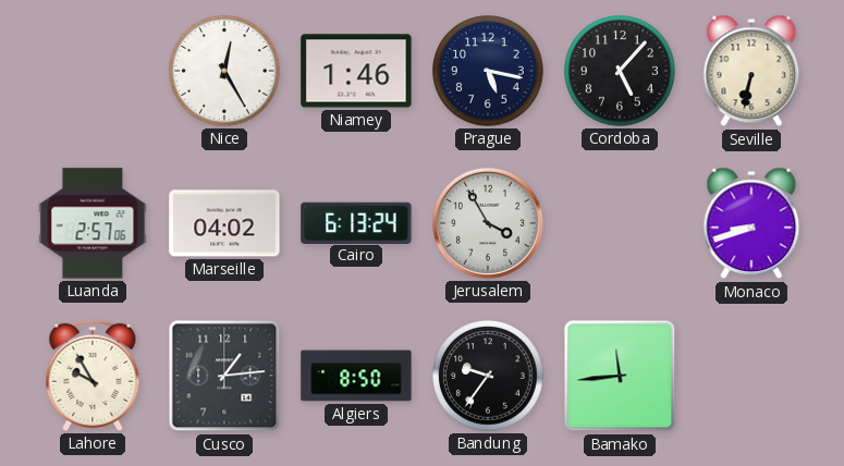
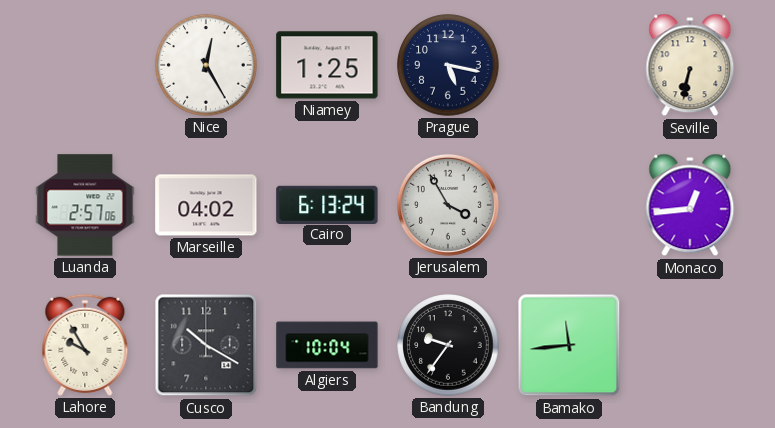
Niamey: 1:46 -> 1:25
Cordoba: 5:07 -> none
Monaco: 8:42 -> 12:44
Cusco: 1:14 -> 10:20
Algiers: 8:50 -> 10:04
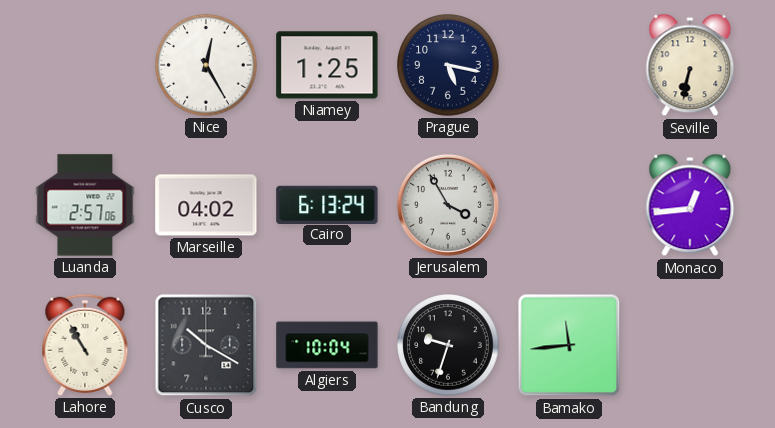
Lahore: 9:55 -> 10:55
Bandung: 9:36 -> 9:33
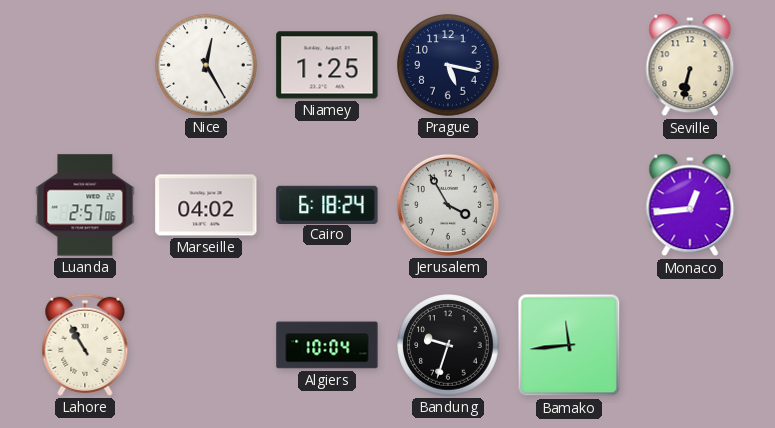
Cairo: 6:13 -> 6:18
Cusco: 10:20 -> none
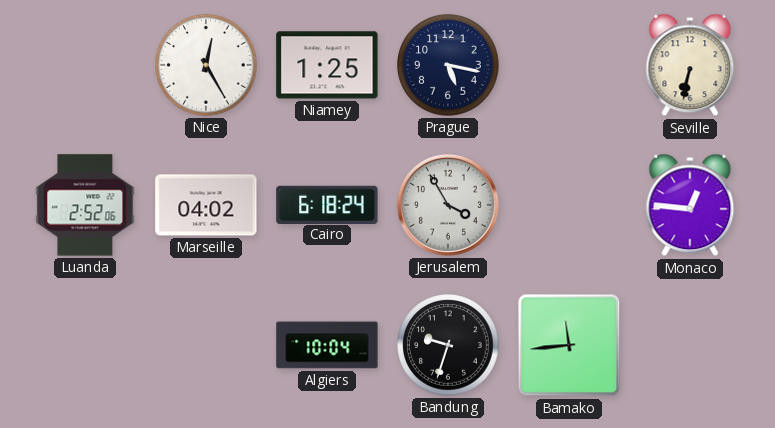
Luanda: 2:57 -> 2:52
Monaco: 12:44 -> 12:46
Lahore: 10:55 -> none
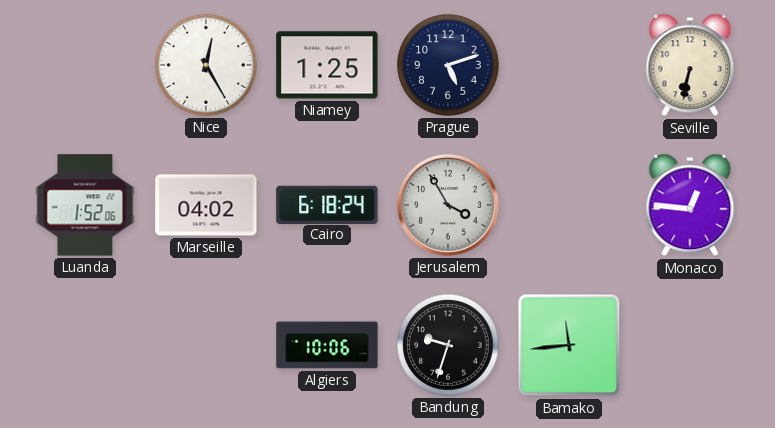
Prague: 5:17 -> 5:12
Luanda: 2:52 -> 1:52
Algiers: 10:04 -> 10:06
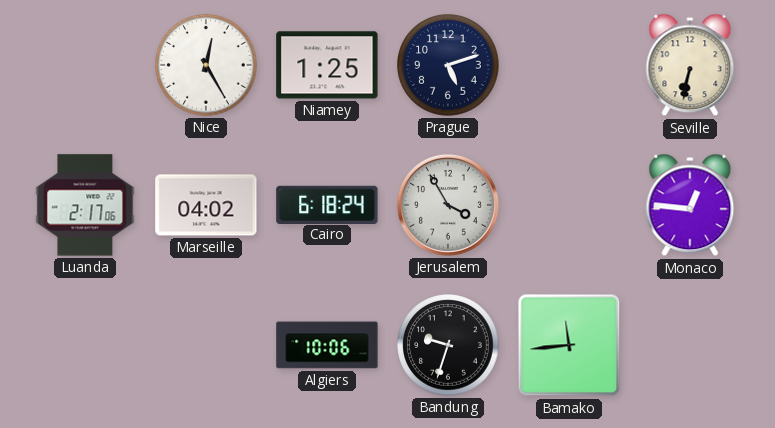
Luanda: 1:52 -> 2:17
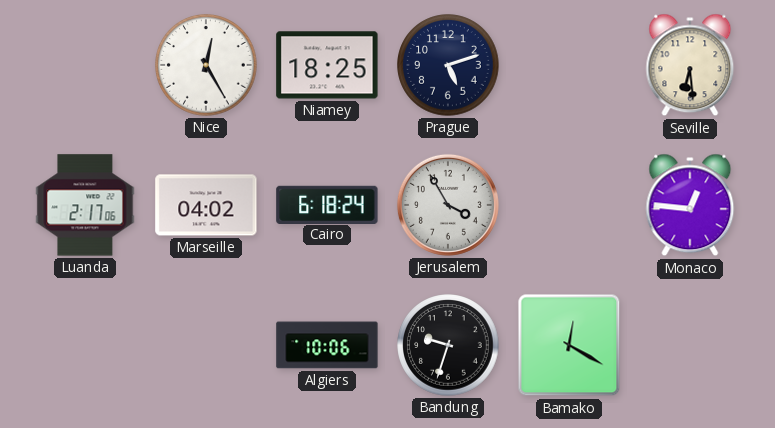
Niamey: 1:25 -> 18:25
Seville: 6:32 -> 6:29
Bamako: 11:44 -> 12:20
